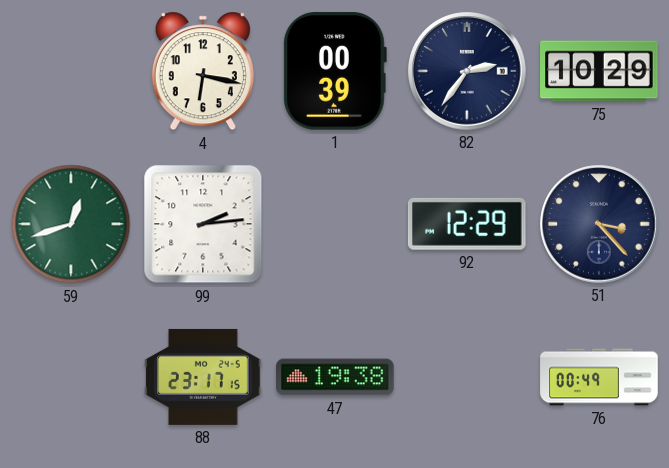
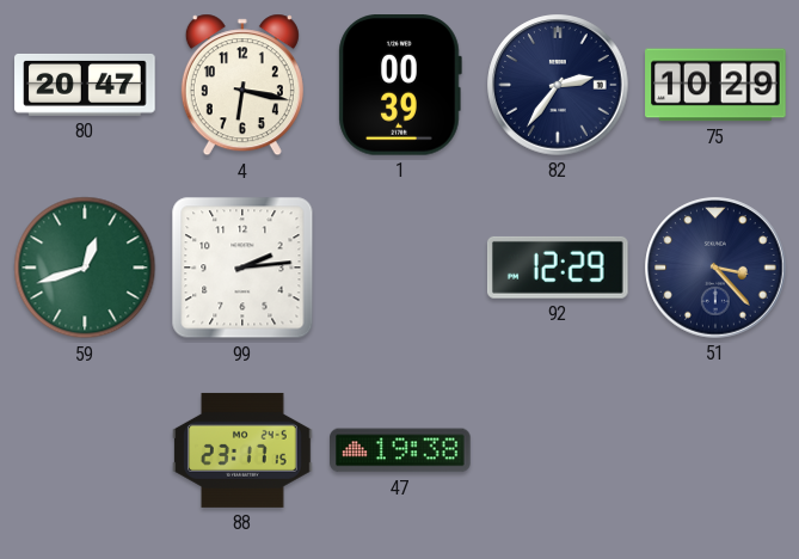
80: none -> 20:47
76: 00:49 -> none
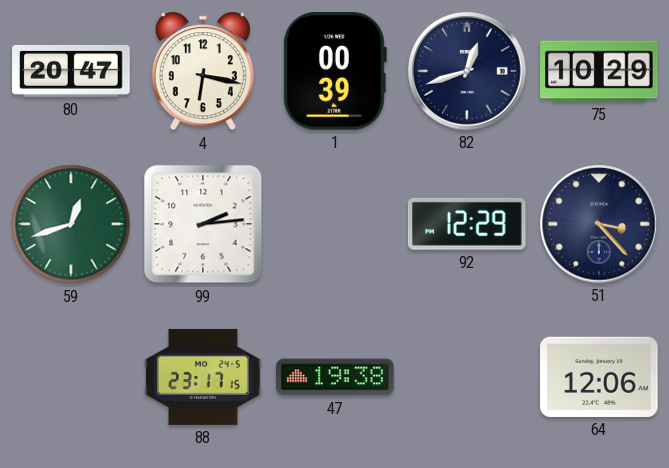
82: 2:36 -> 12:42
64: none -> 12:06
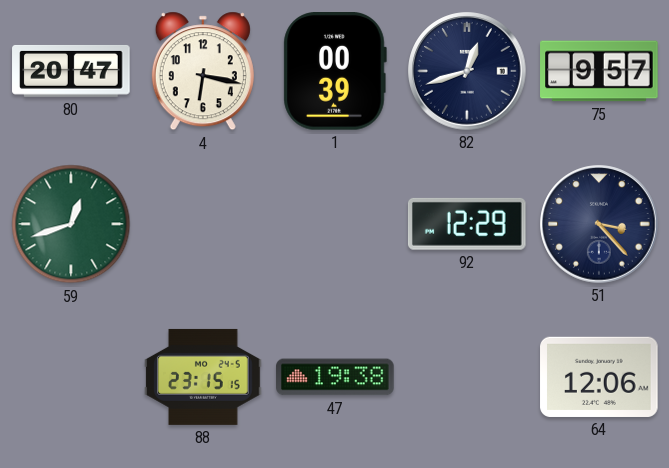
75: 10:29 -> 9:57
99: 2:14 -> none
88: 23:17 -> 23:15
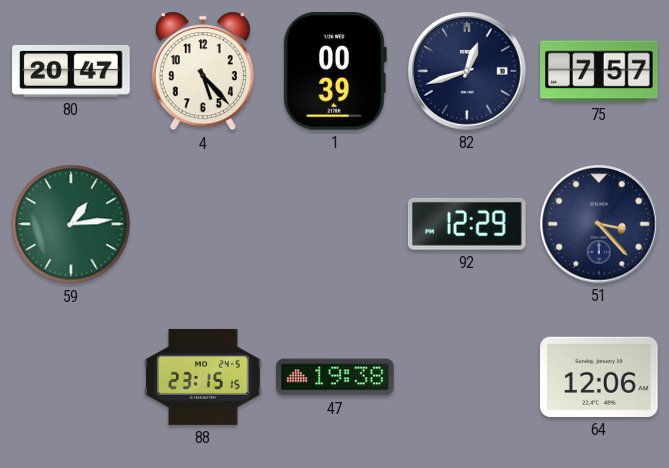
4: 6:17 -> 5:23
75: 9:57 -> 7:57
59: 12:42 -> 1:14
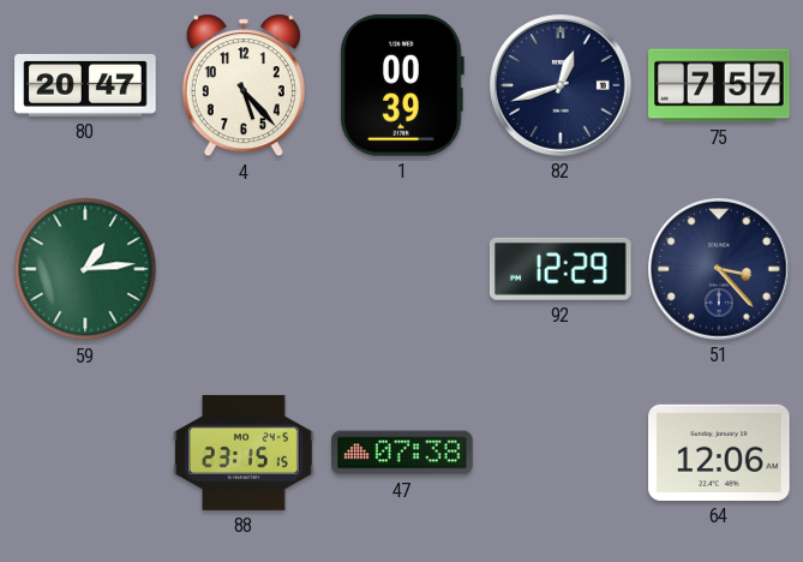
47: 19:38 -> 07:38
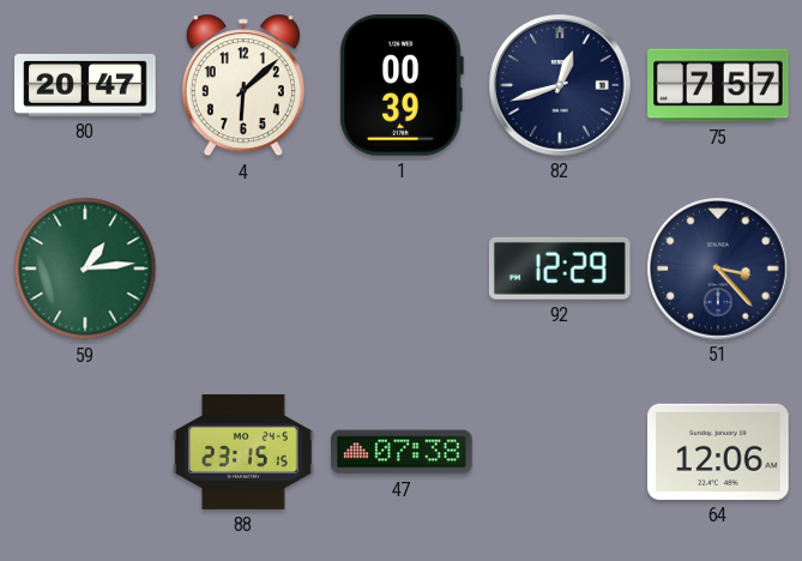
4: 5:23 -> 6:08
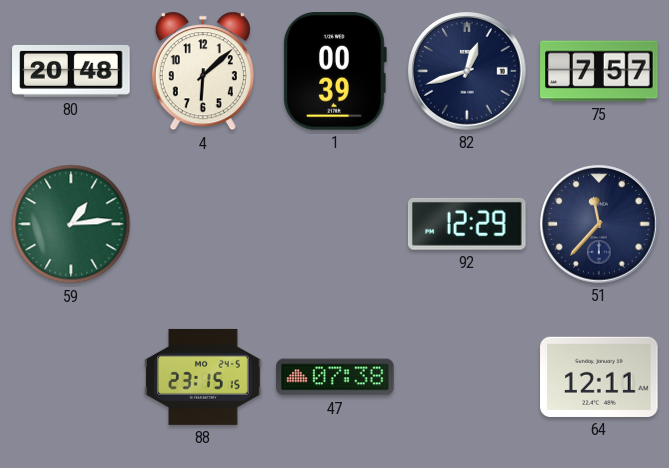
80: 20:47 -> 20:48
51: 3:23 -> 11:37
64: 12:06 -> 12:11
